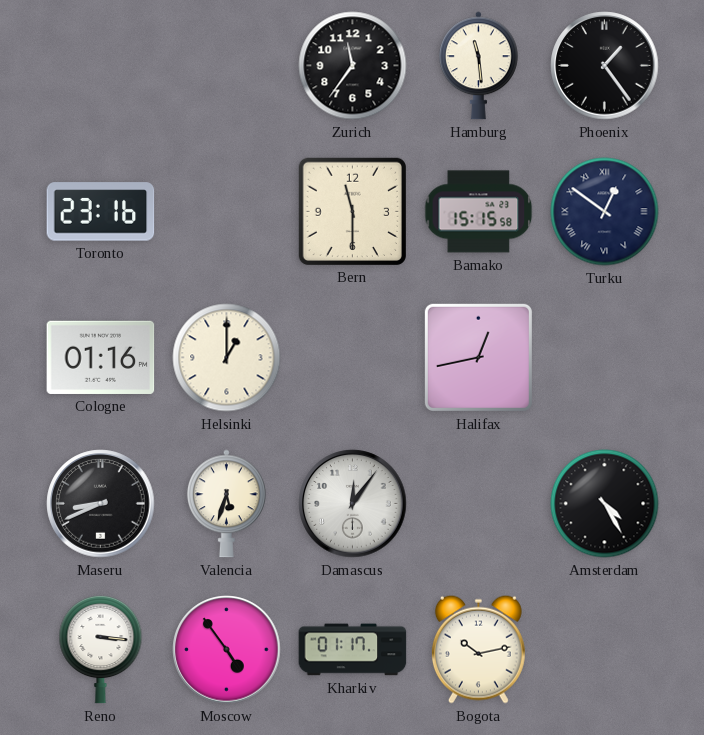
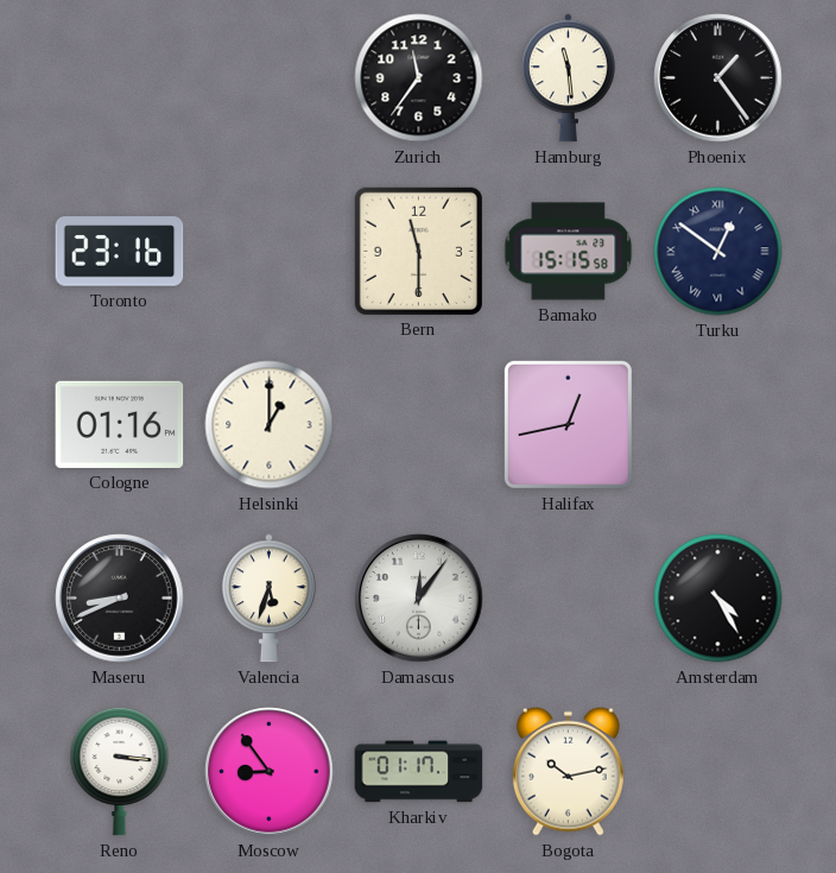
Moscow: 4:54 -> 8:54
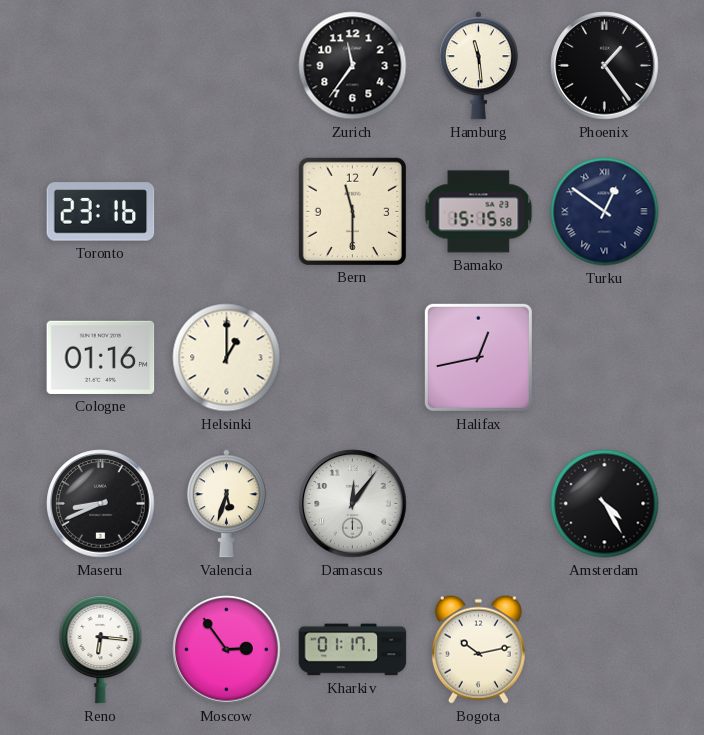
Reno: 3:16 -> 6:16
Moscow: 8:54 -> 2:54
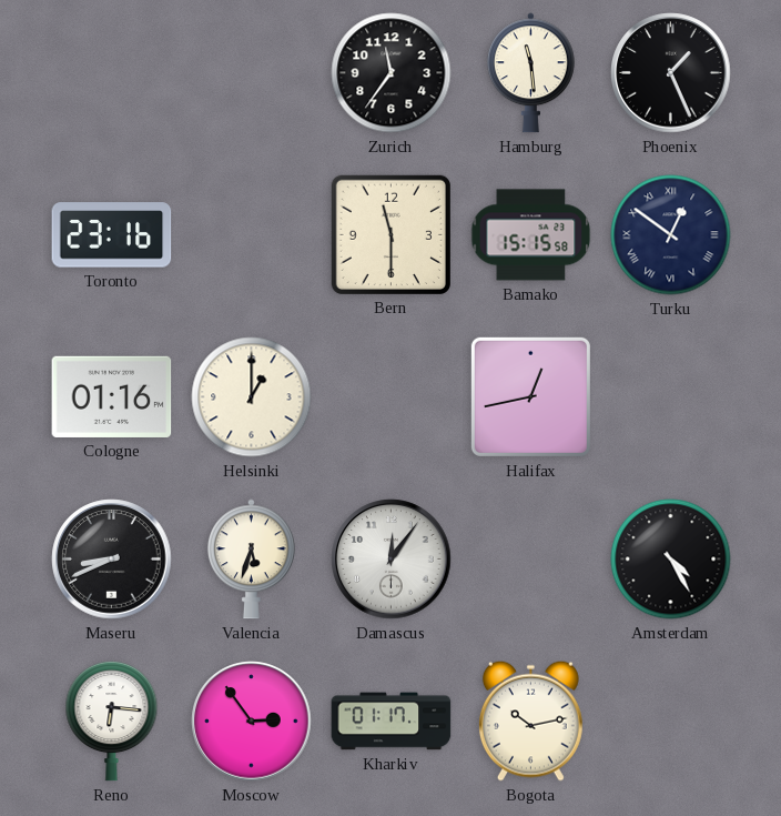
Phoenix: 1:24 -> 1:26
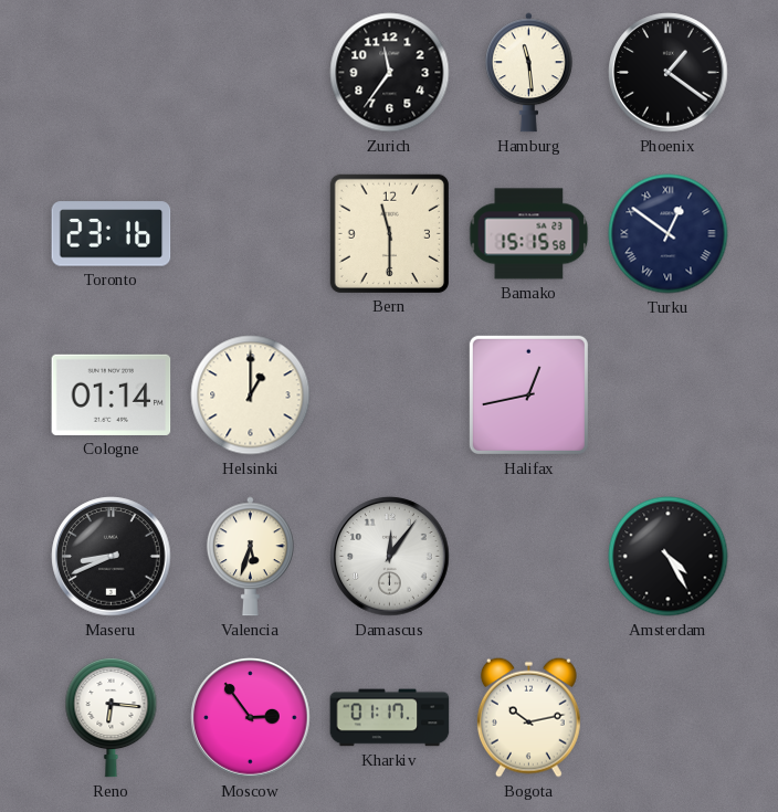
Phoenix: 1:26 -> 1:21
Cologne: 01:16 -> 01:14
